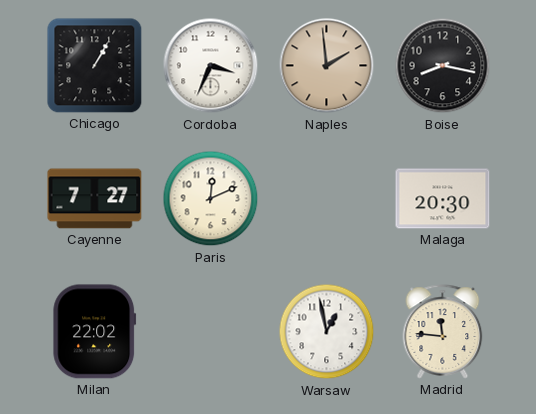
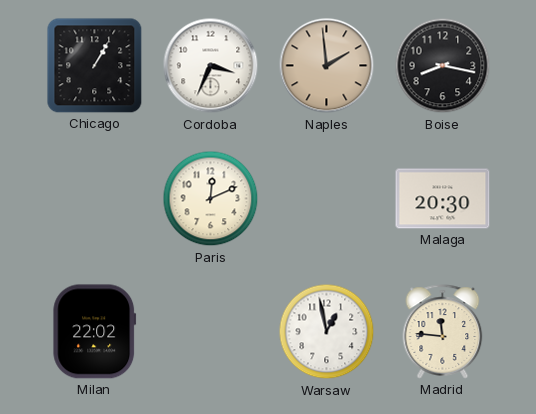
Cayenne: 7:27 -> none
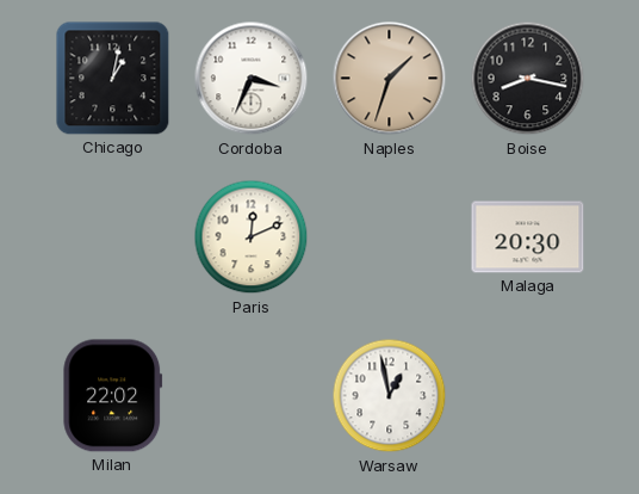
Chicago: 1:05 -> 1:02
Naples: 1:59 -> 1:33
Madrid: 11:46 -> none
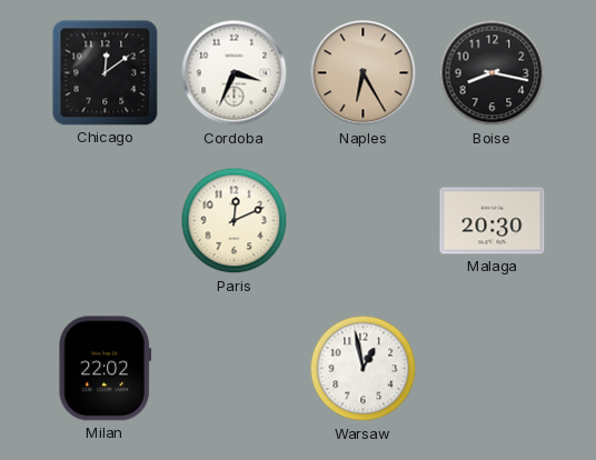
Chicago: 1:02 -> 12:09
Naples: 1:33 -> 6:25
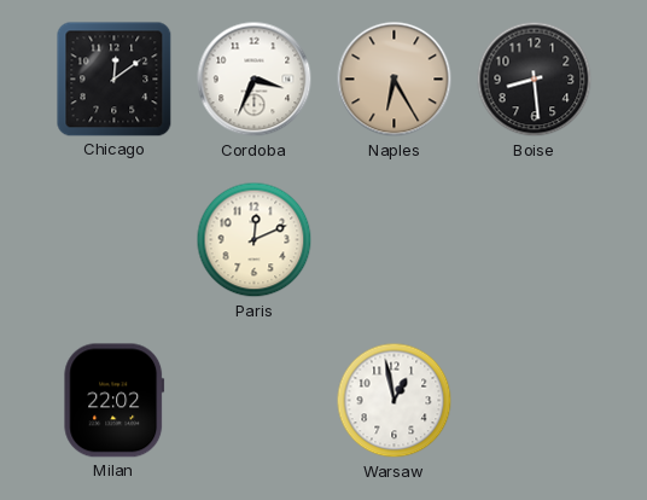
Boise: 8:17 -> 8:29
Malaga: 20:30 -> none
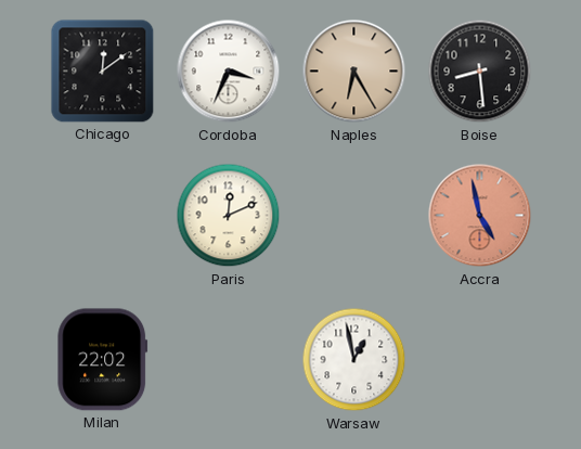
Accra: none -> 4:58
